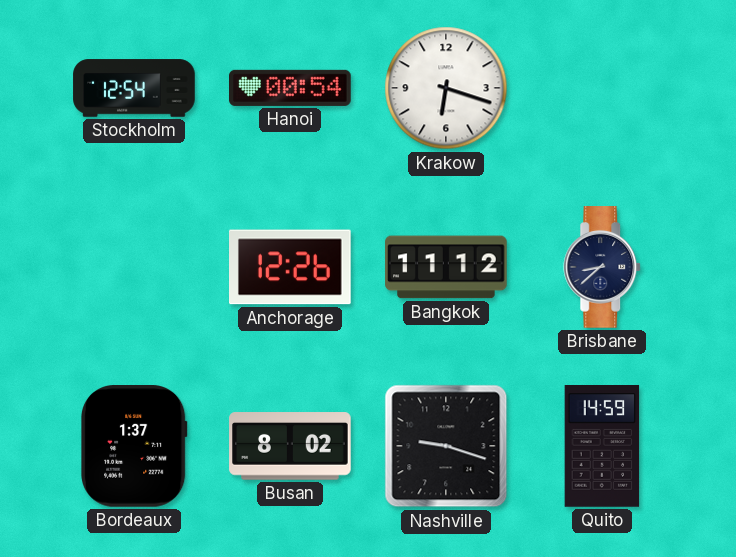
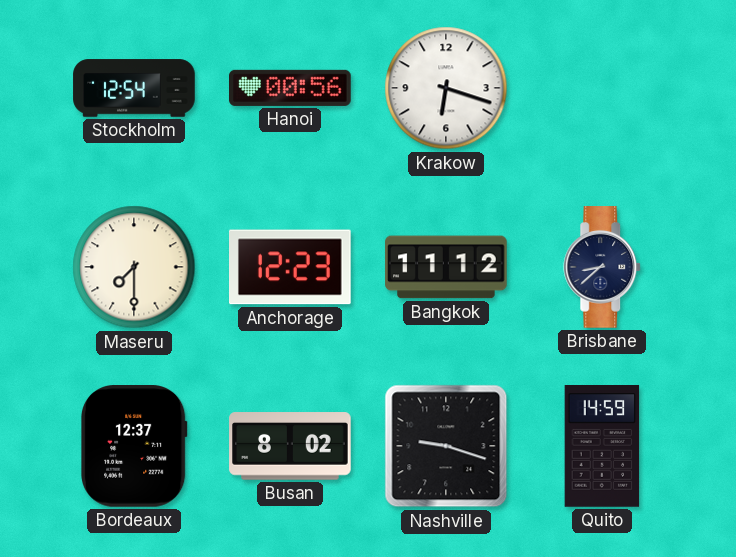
Hanoi: 00:54 -> 00:56
Maseru: none -> 7:30
Anchorage: 12:26 -> 12:23
Bordeaux: 1:37 -> 12:37
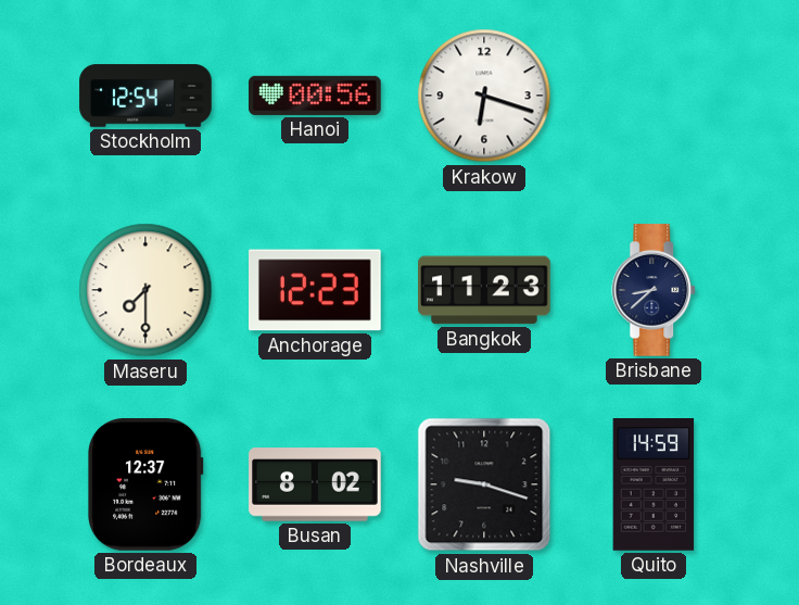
Bangkok: 11:12 -> 11:23
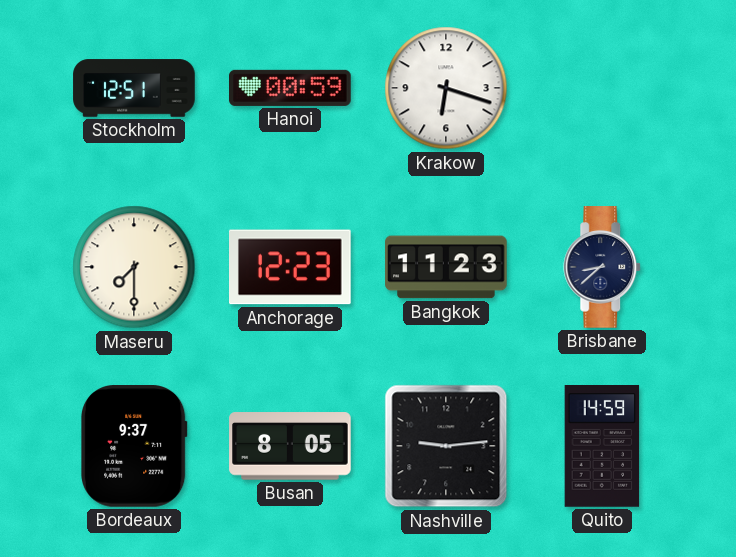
Stockholm: 12:54 -> 12:51
Hanoi: 00:56 -> 00:59
Bordeaux: 12:37 -> 9:37
Busan: 8:02 -> 8:05
Nashville: 9:18 -> 9:14
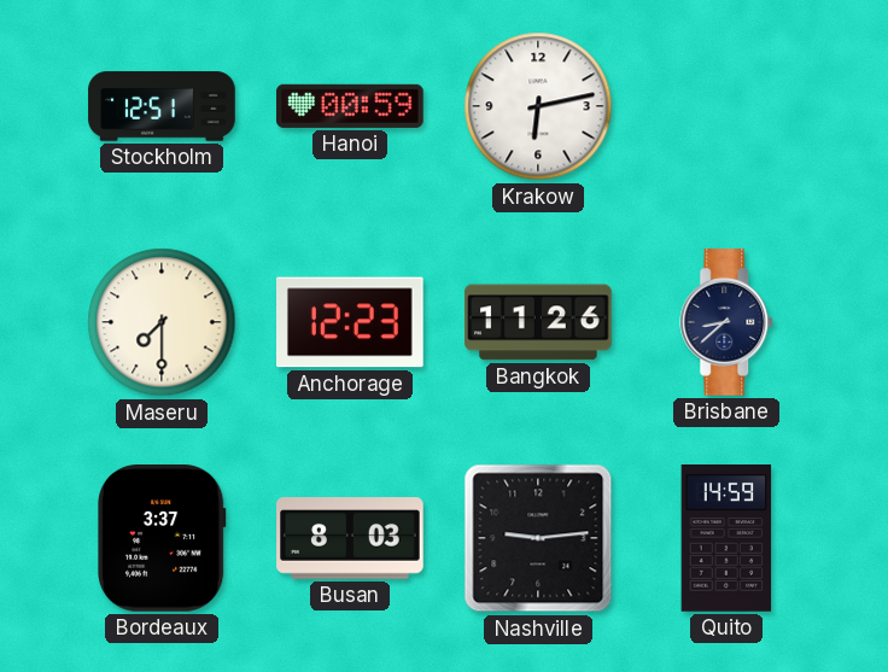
Krakow: 6:18 -> 6:13
Bangkok: 11:23 -> 11:26
Bordeaux: 9:37 -> 3:37
Busan: 8:05 -> 8:03
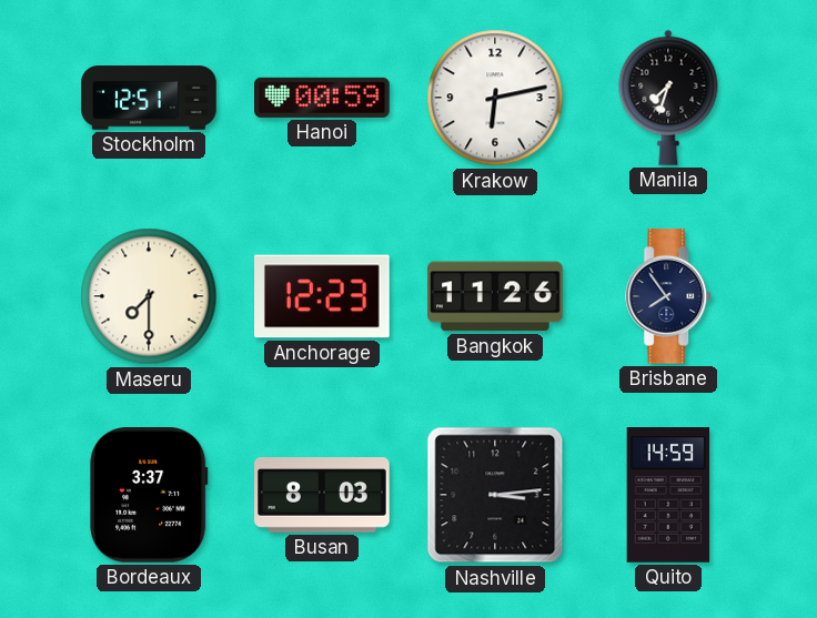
Manila: none -> 7:33
Brisbane: 8:38 -> 7:54
Nashville: 9:14 -> 3:14
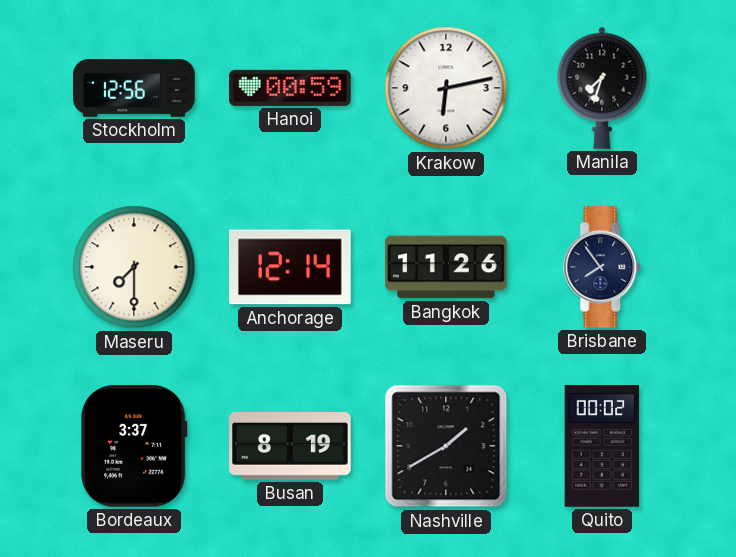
Stockholm: 12:51 -> 12:56
Anchorage: 12:23 -> 12:14
Busan: 8:03 -> 8:19
Nashville: 3:14 -> 1:40
Quito: 14:59 -> 00:02
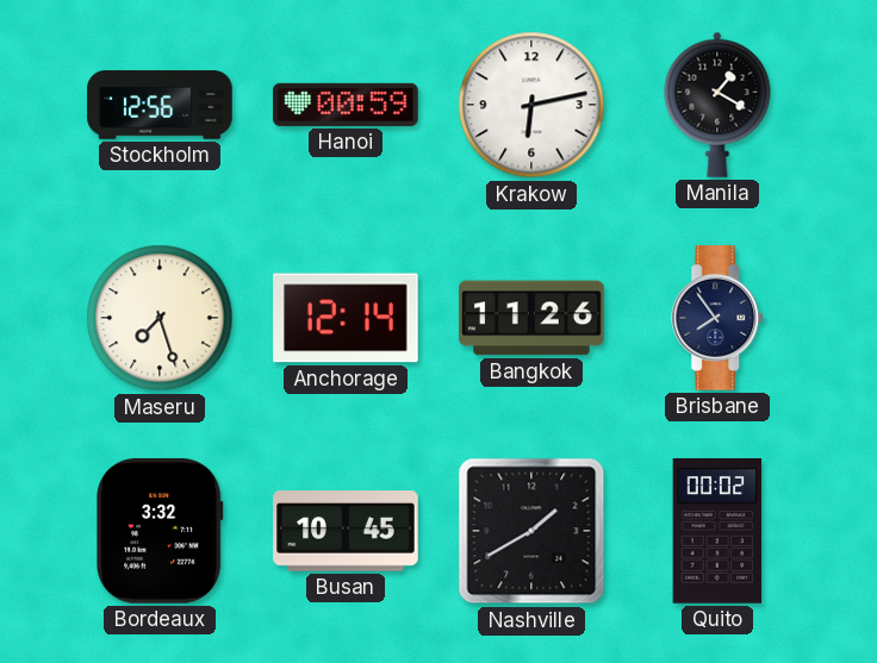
Manila: 7:33 -> 1:20
Maseru: 7:30 -> 7:27
Bordeaux: 3:37 -> 3:32
Busan: 8:19 -> 10:45
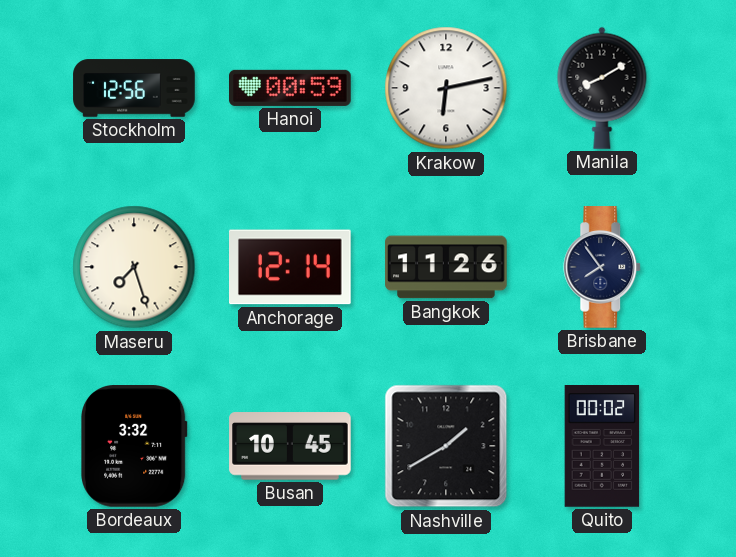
Manila: 1:20 -> 8:10
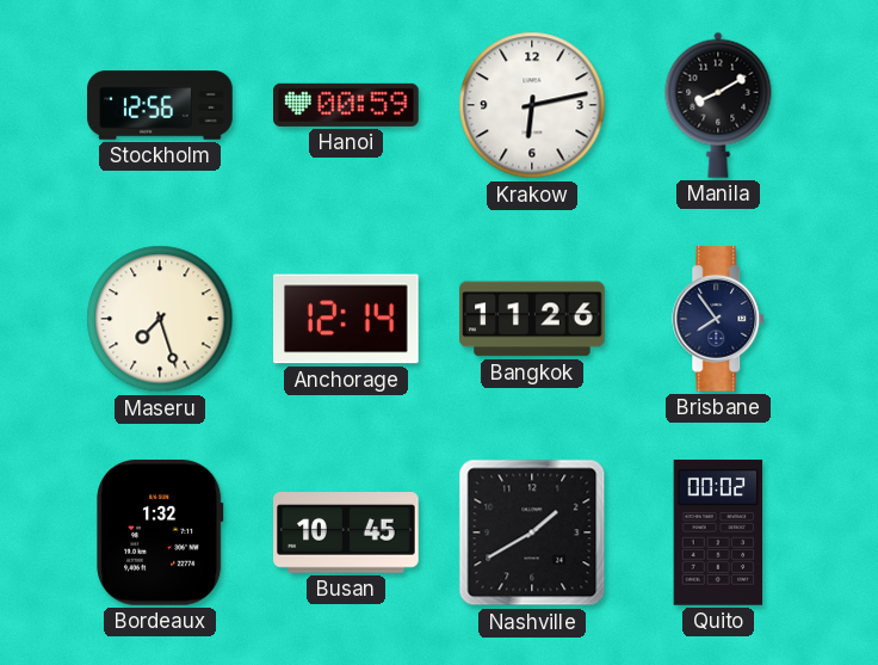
Bordeaux: 3:32 -> 1:32
